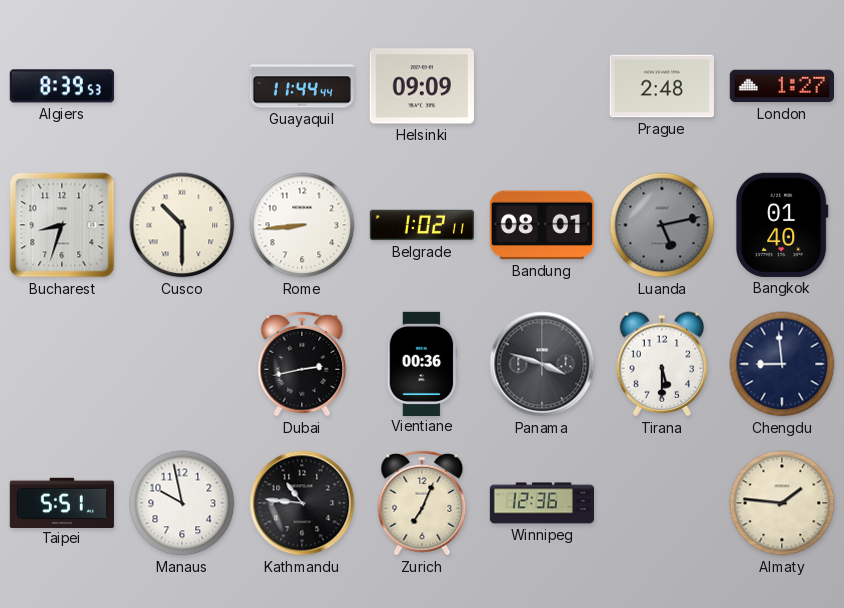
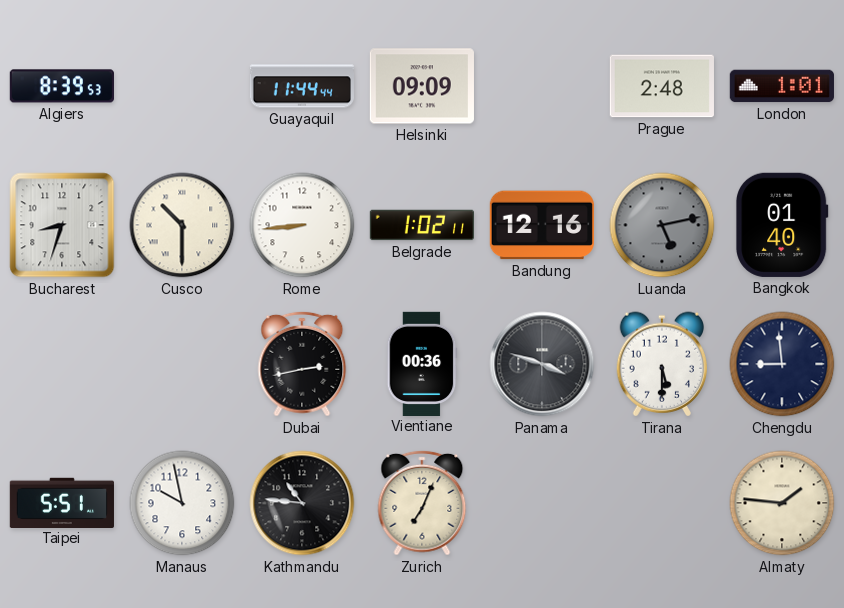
London: 1:27 -> 1:01
Bandung: 08:01 -> 12:16
Winnipeg: 12:36 -> none
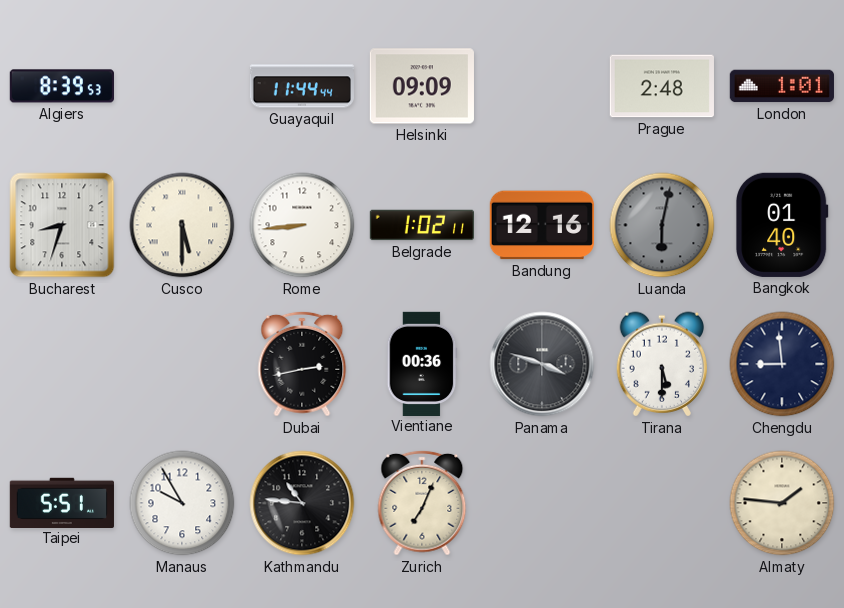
Cusco: 10:30 -> 5:30
Luanda: 5:13 -> 6:02
Manaus: 9:58 -> 9:55
